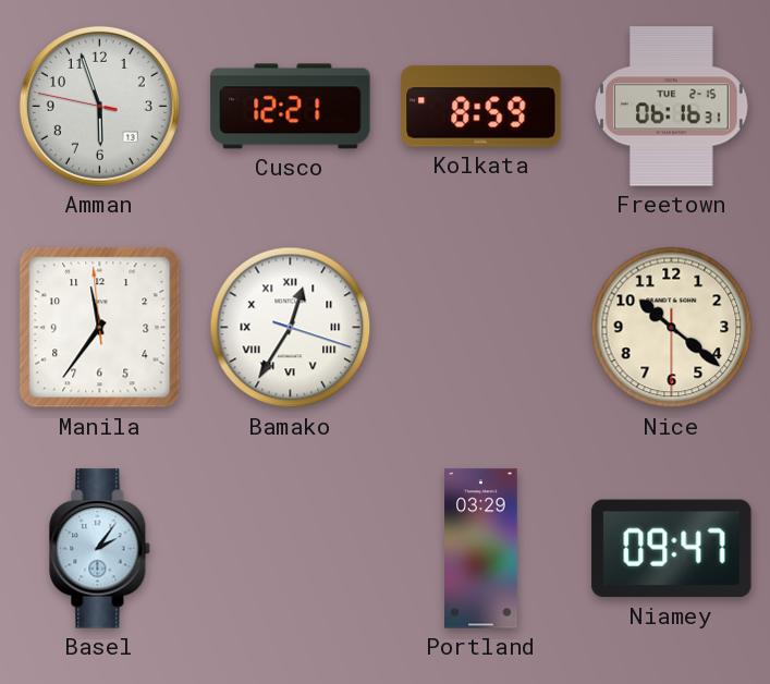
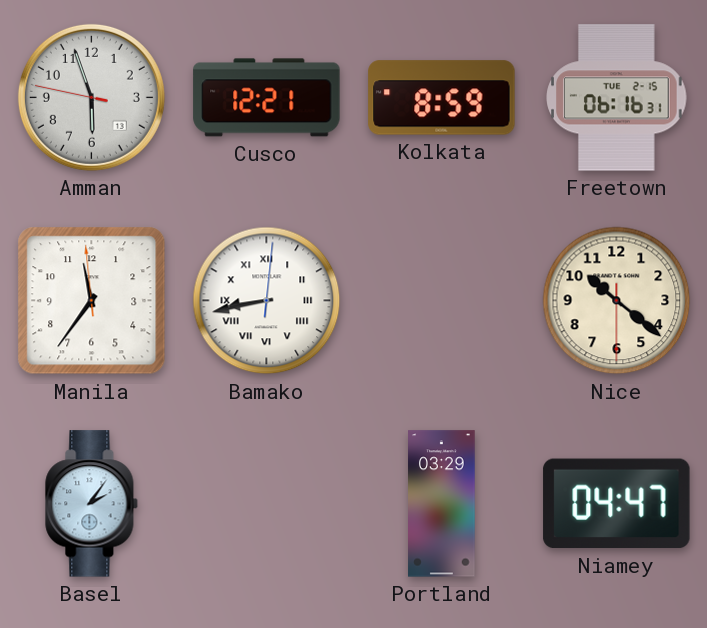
Bamako: 12:35 -> 8:43
Niamey: 09:47 -> 04:47
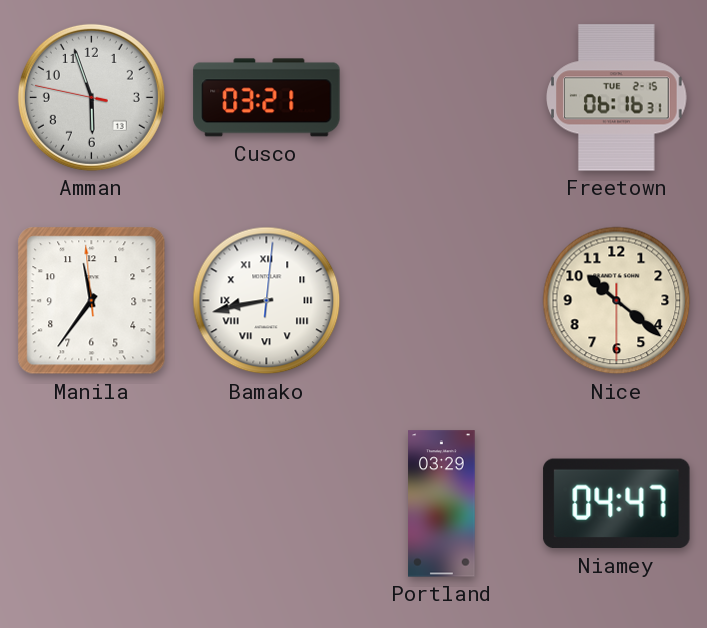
Cusco: 12:21 -> 03:21
Kolkata: 8:59 -> none
Basel: 2:06 -> none
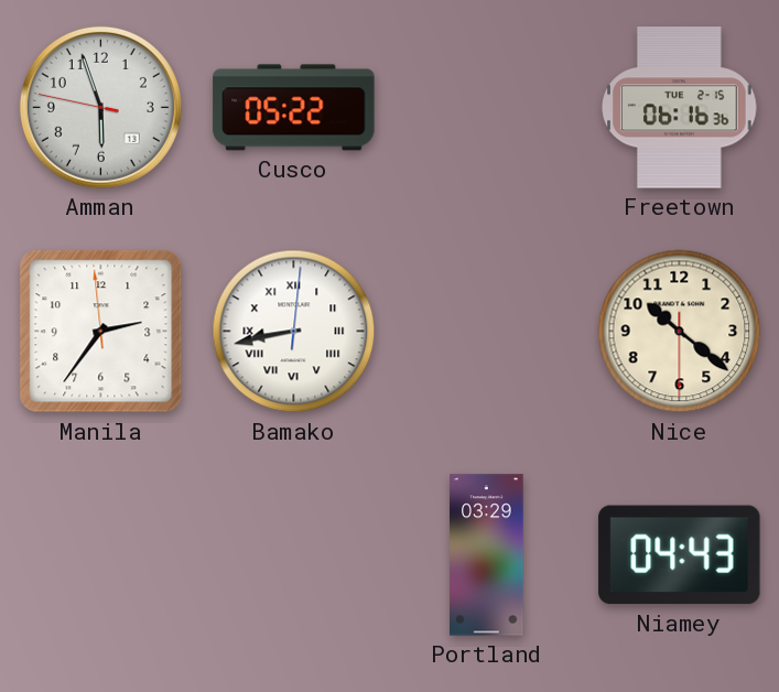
Cusco: 03:21 -> 05:22
Freetown: 06:16:31 -> 06:16:36
Manila: 11:35 -> 2:35
Niamey: 04:47 -> 04:43
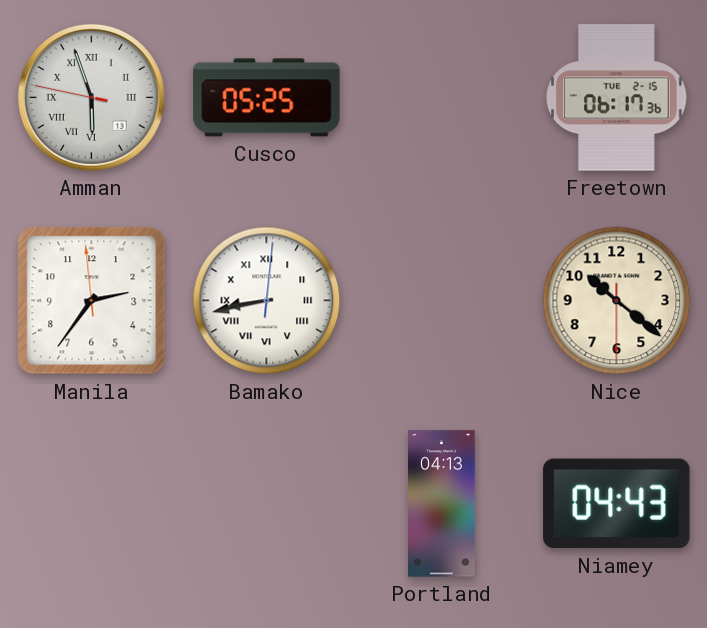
Amman numerals: Arabic -> Roman
Cusco: 05:22 -> 05:25
Freetown: 06:16 -> 06:17
Portland: 03:29 -> 04:13
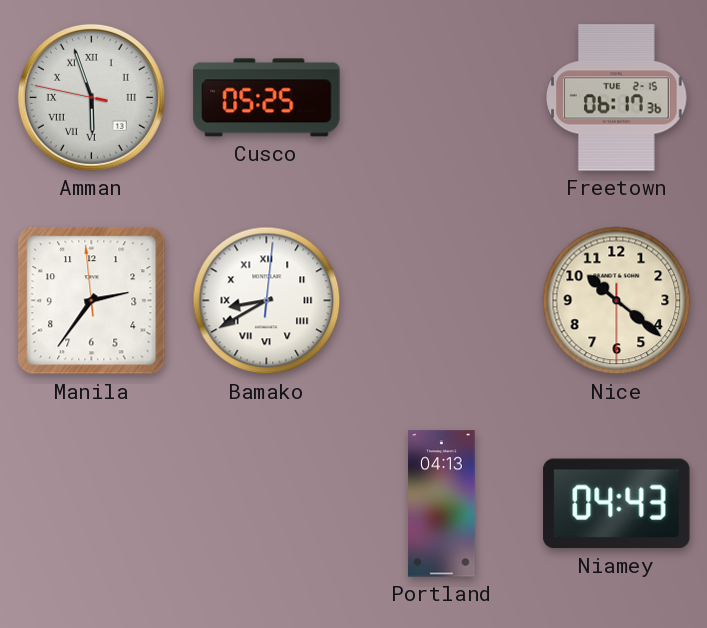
Bamako: 8:43 -> 8:40
